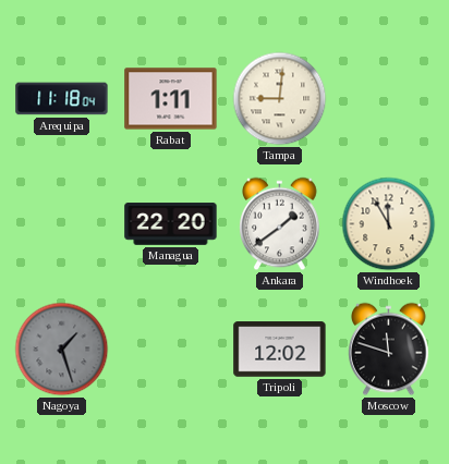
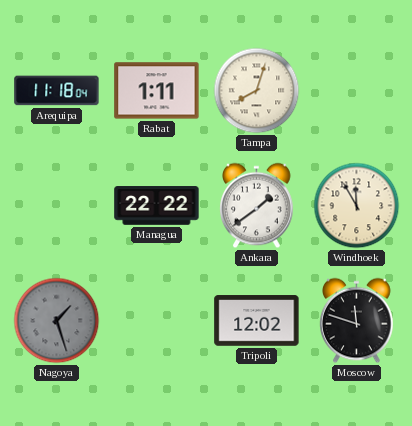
Tampa: 9:01 -> 8:03
Managua: 22:20 -> 22:22
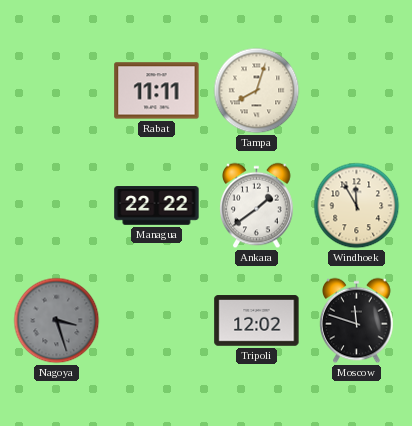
Arequipa: 11:18 -> none
Rabat: 1:11 -> 11:11
Nagoya: 1:27 -> 3:27
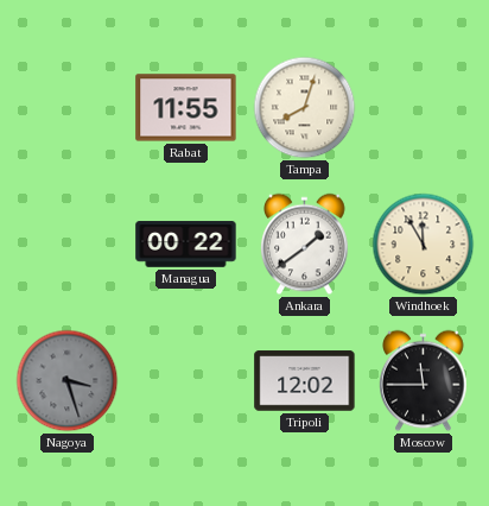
Rabat: 11:11 -> 11:55
Managua: 22:22 -> 00:22
Moscow: 11:48 -> 11:45
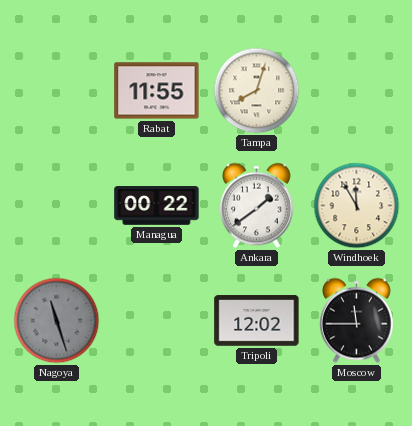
Nagoya: 3:27 -> 11:27
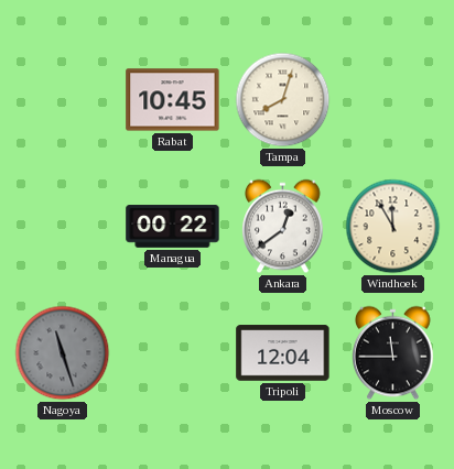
Rabat: 11:55 -> 10:45
Ankara: 1:39 -> 12:39
Tripoli: 12:02 -> 12:04
